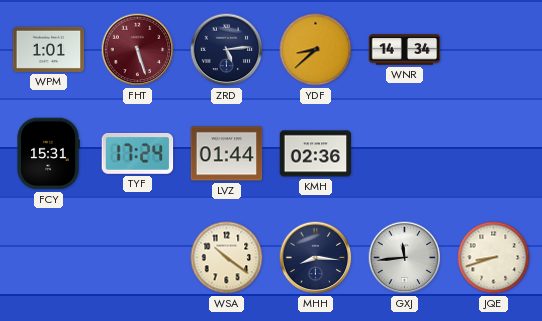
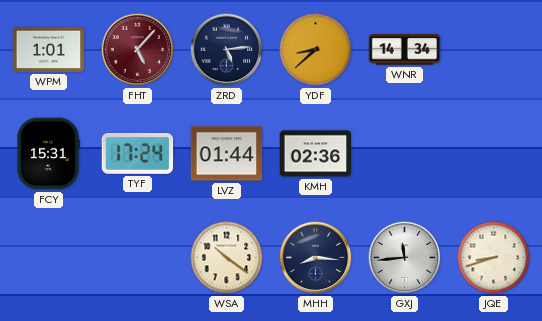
FHT: 5:27 -> 5:07
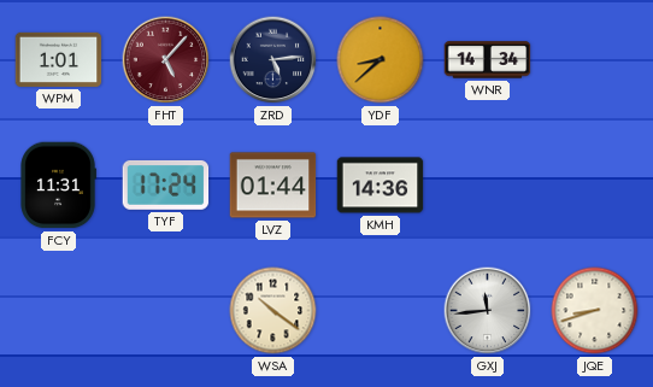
FCY: 15:31 -> 11:31
KMH: 02:36 -> 14:36
MHH: 8:16 -> none
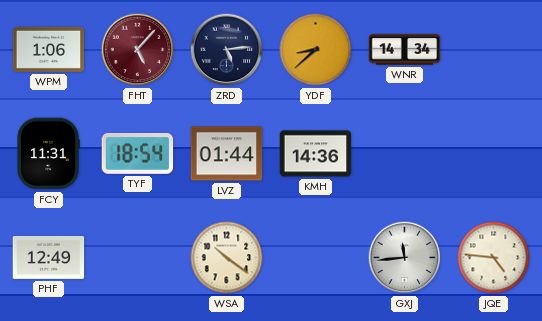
WPM: 1:01 -> 1:06
TYF: 17:24 -> 18:54
PHF: none -> 12:49
JQE: 8:42 -> 4:46
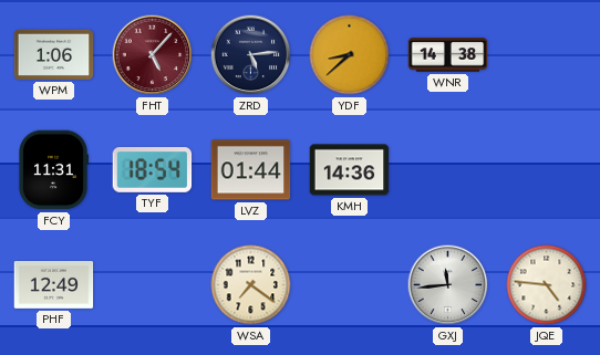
WNR: 14:34 -> 14:38
WSA: 10:21 -> 7:21
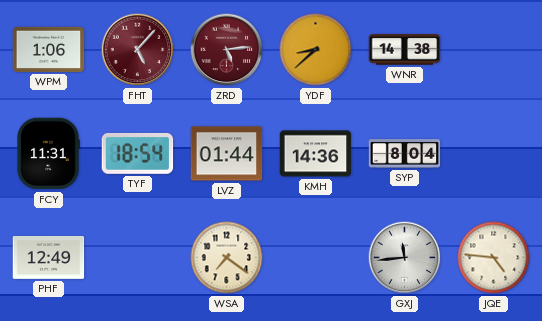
ZRD dial: navy -> burgundy
SYP: none -> 8:04
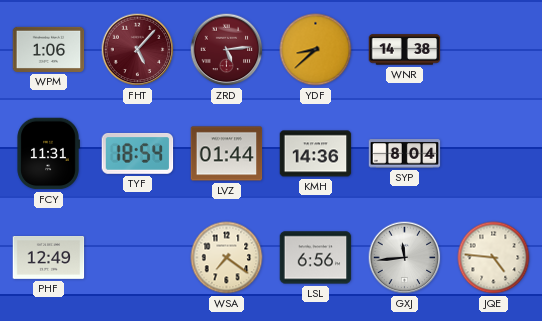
LSL: none -> 6:56
